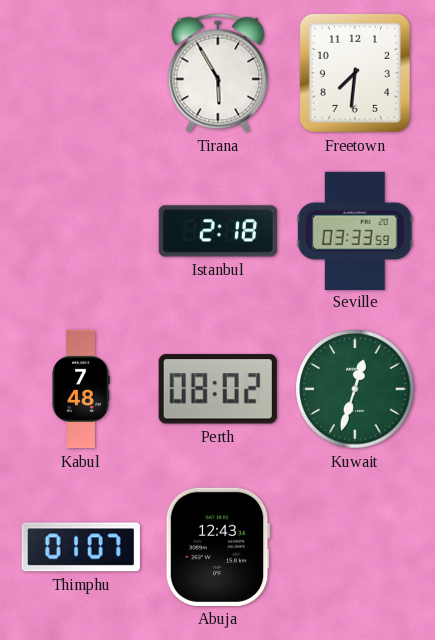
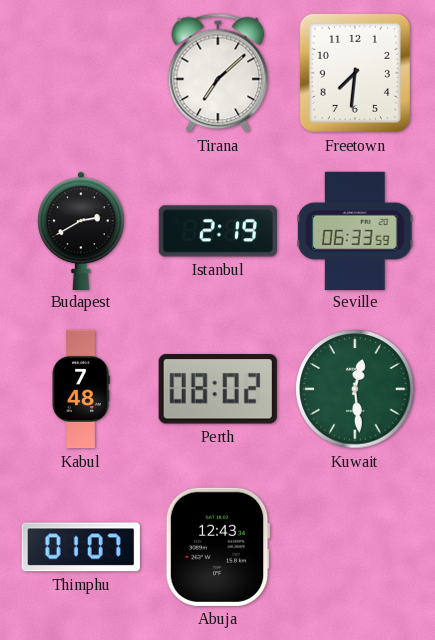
Tirana: 5:55 -> 7:08
Budapest: none -> 2:40
Istanbul: 2:18 -> 2:19
Seville: 03:33 -> 06:33
Kuwait: 12:33 -> 12:29
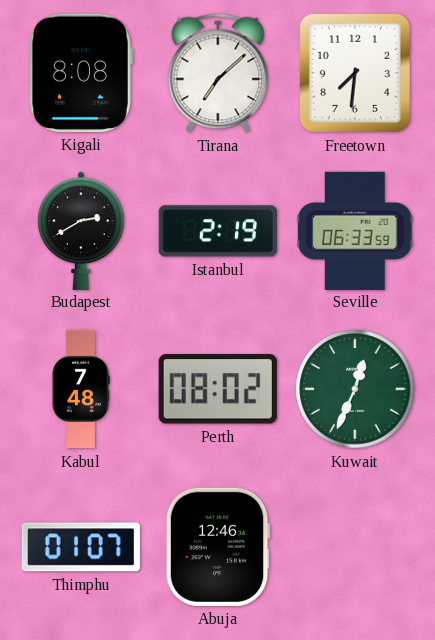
Kigali: none -> 8:08
Kuwait: 12:29 -> 12:34
Abuja: 12:43 -> 12:46
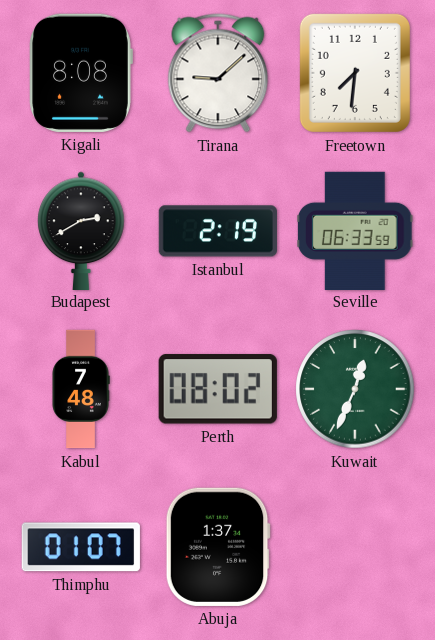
Tirana: 7:08 -> 9:08
Abuja: 12:46 -> 1:37
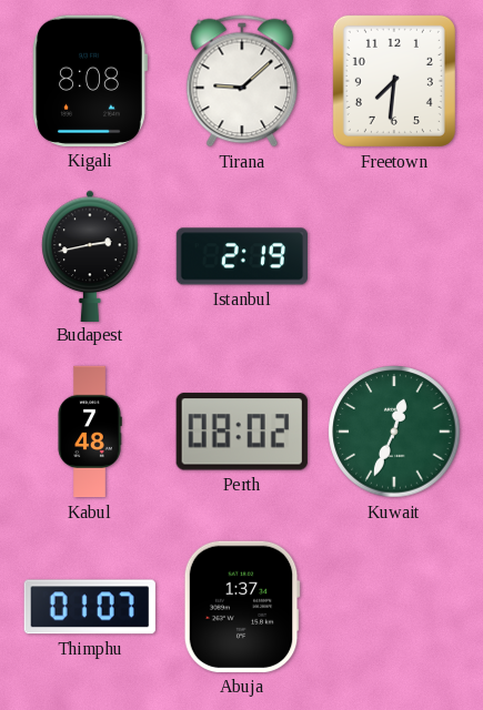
Budapest: 2:40 -> 2:43
Seville: 06:33 -> none
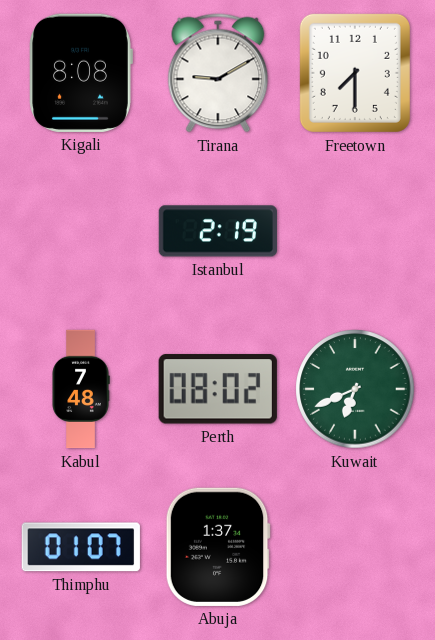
Tirana: 9:08 -> 9:10
Freetown: 7:31 -> 7:30
Budapest: 2:43 -> none
Kuwait: 12:34 -> 6:41
